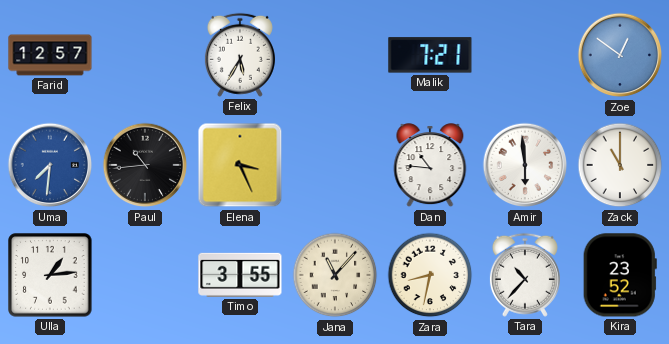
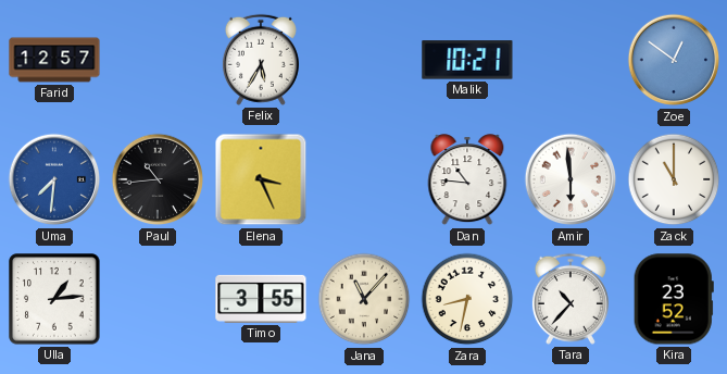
Malik: 7:21 -> 10:21
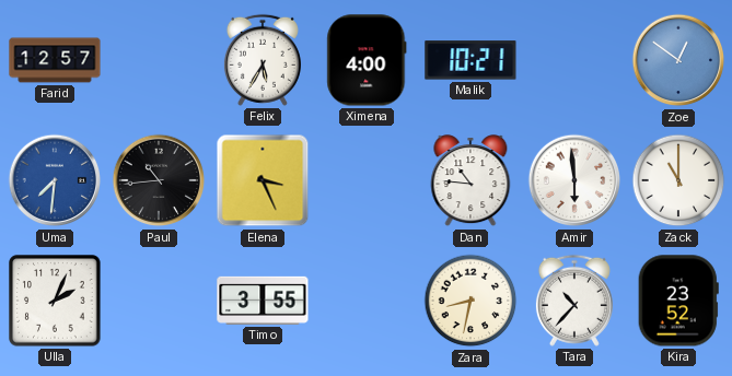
Ximena: none -> 4:00
Ulla: 1:14 -> 2:04
Jana: 11:07 -> none
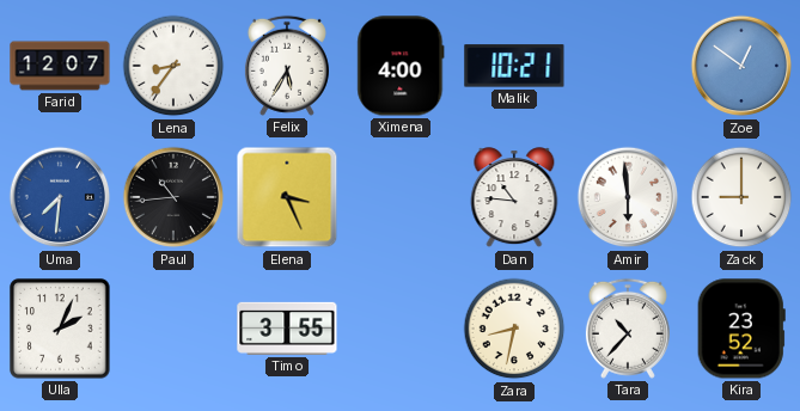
Farid: 12:57 -> 12:07
Lena: none -> 8:36
Zack: 11:00 -> 9:00
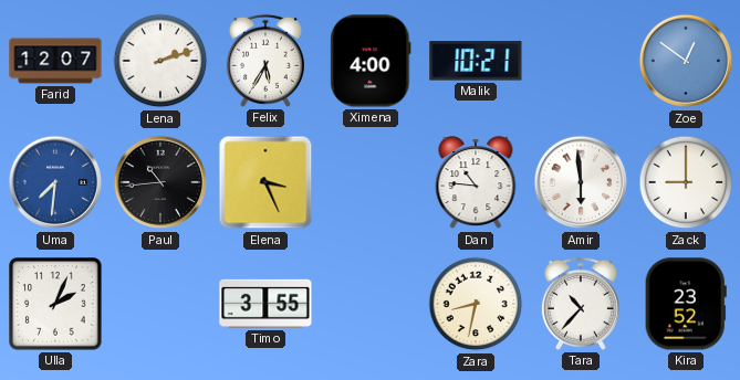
Lena: 8:36 -> 2:12
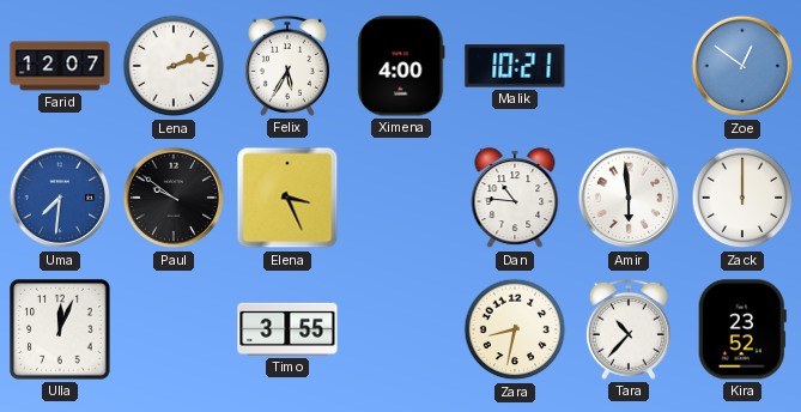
Paul: 10:44 -> 9:51
Zack: 9:00 -> 12:00
Ulla: 2:04 -> 12:04
